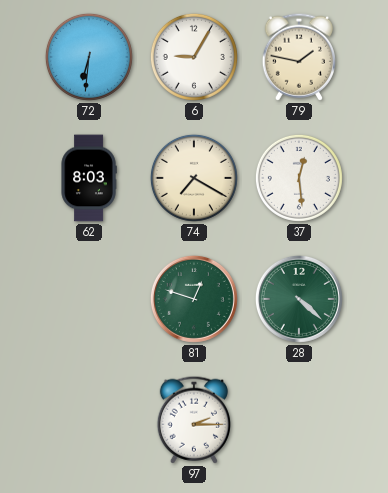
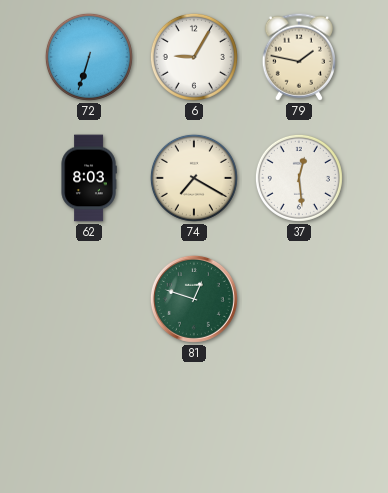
72: 6:31 -> 6:33
28: 4:22 -> none
97: 2:15 -> none
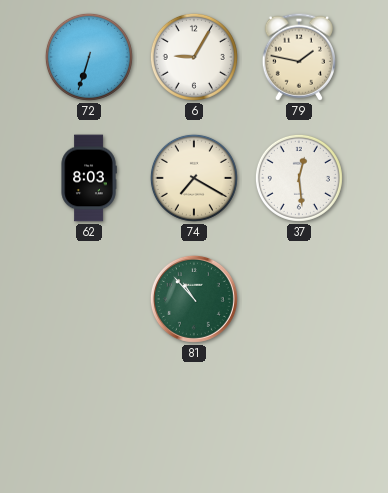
81: 12:48 -> 10:53
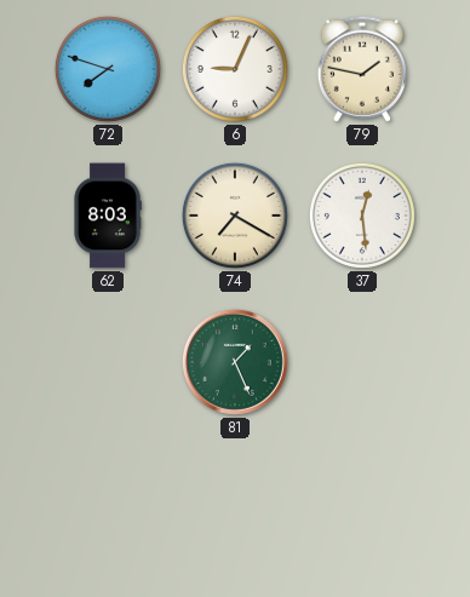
72: 6:33 -> 7:48
6: 9:05 -> 9:04
81: 10:53 -> 1:26
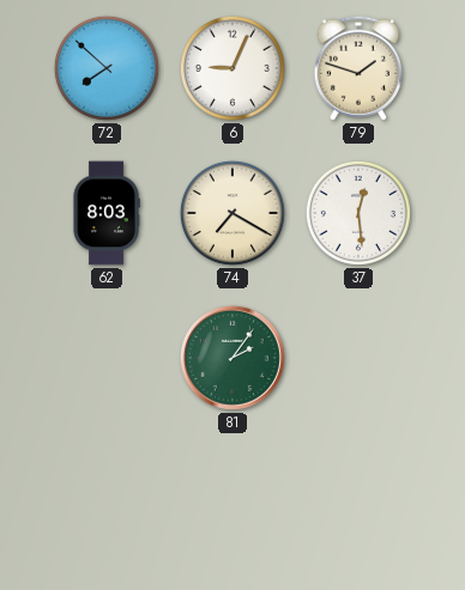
72: 7:48 -> 7:52
79: 1:47 -> 1:48
81: 1:26 -> 2:06
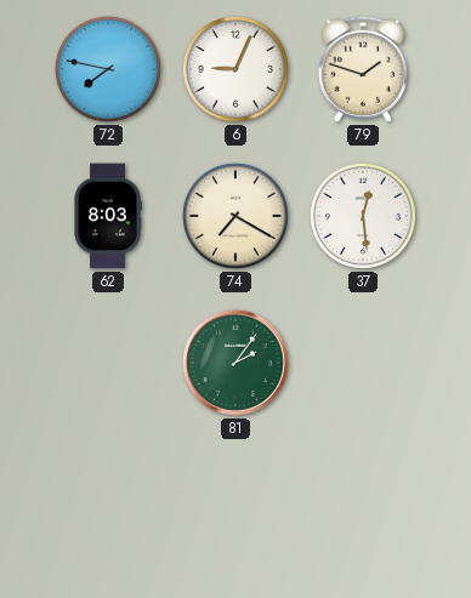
72: 7:52 -> 7:47
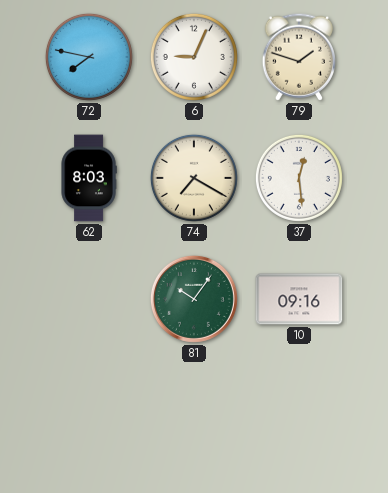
81: 2:06 -> 10:06
10: none -> 09:16
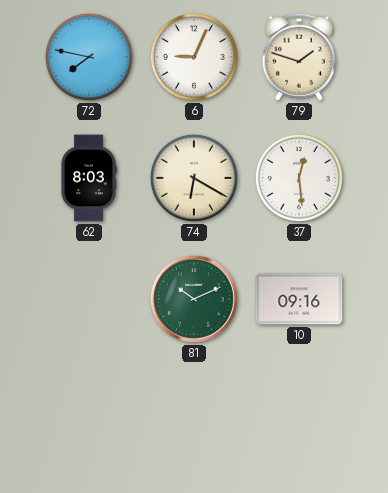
74: 7:20 -> 6:20
81: 10:06 -> 10:11
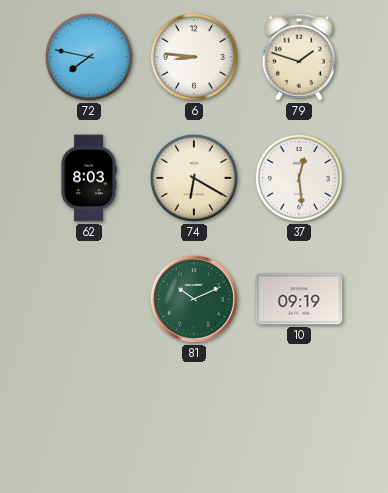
6: 9:04 -> 8:46
10: 09:16 -> 09:19
